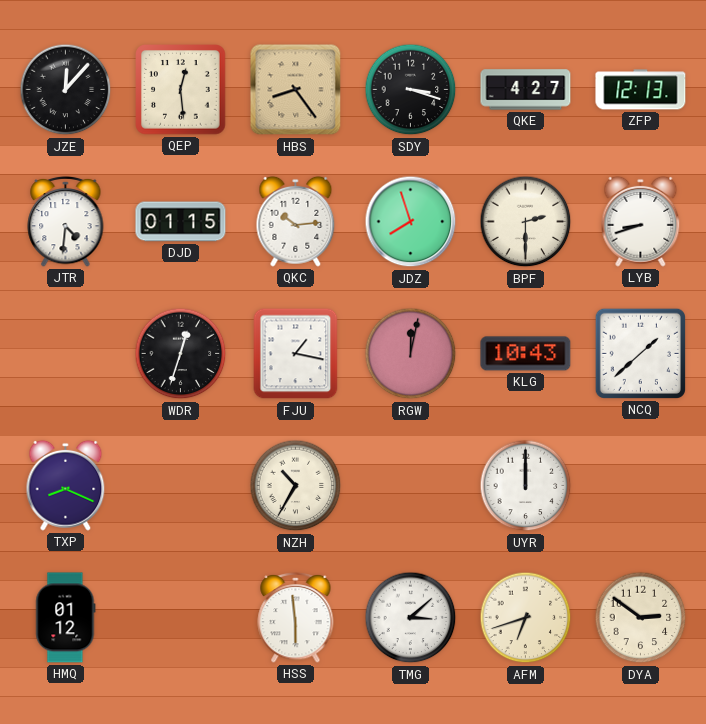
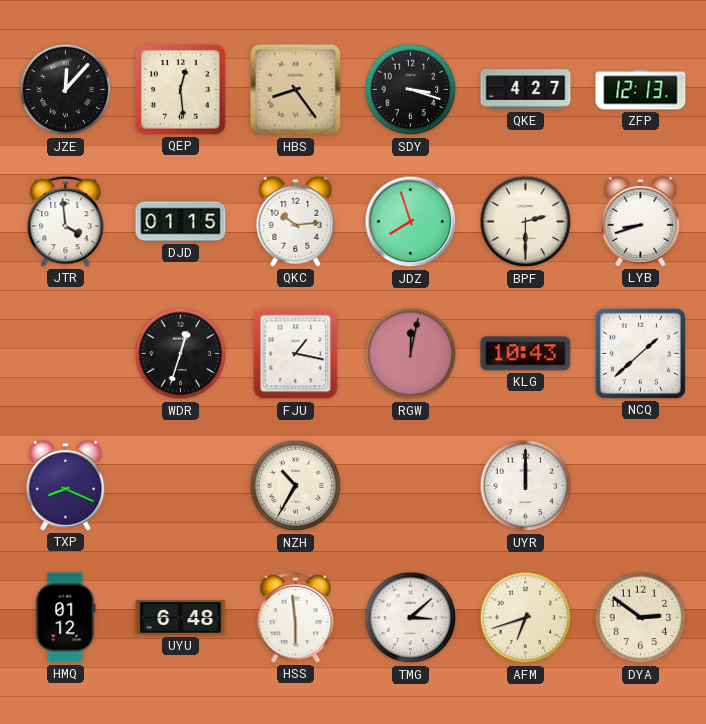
JTR: 4:31 -> 3:59
UYU: none -> 6:48
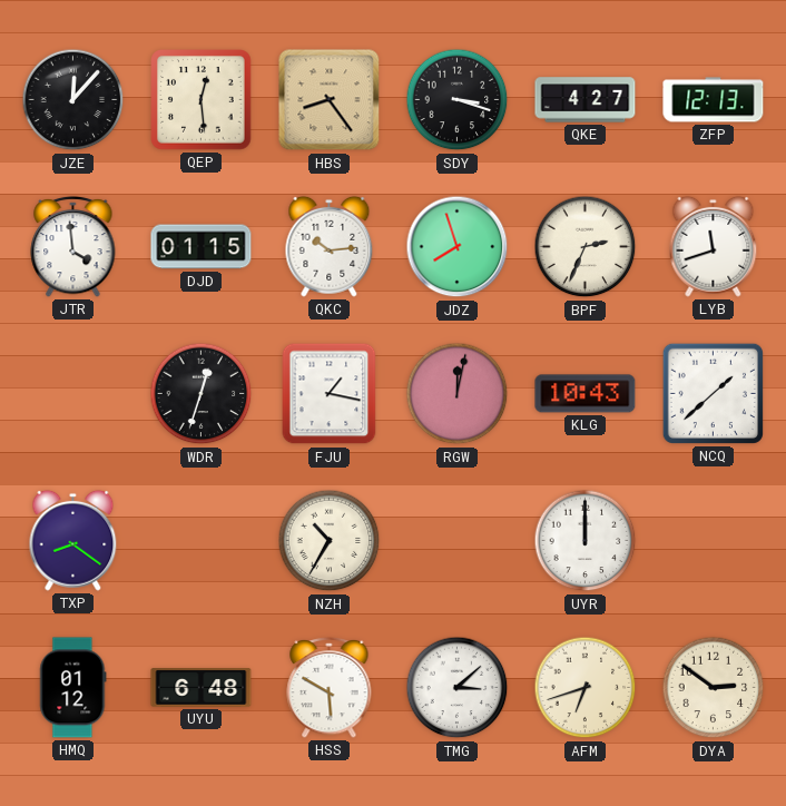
BPF: 2:30 -> 2:34
LYB: 8:42 -> 11:42
TXP: 8:19 -> 8:21
HSS: 5:59 -> 5:50
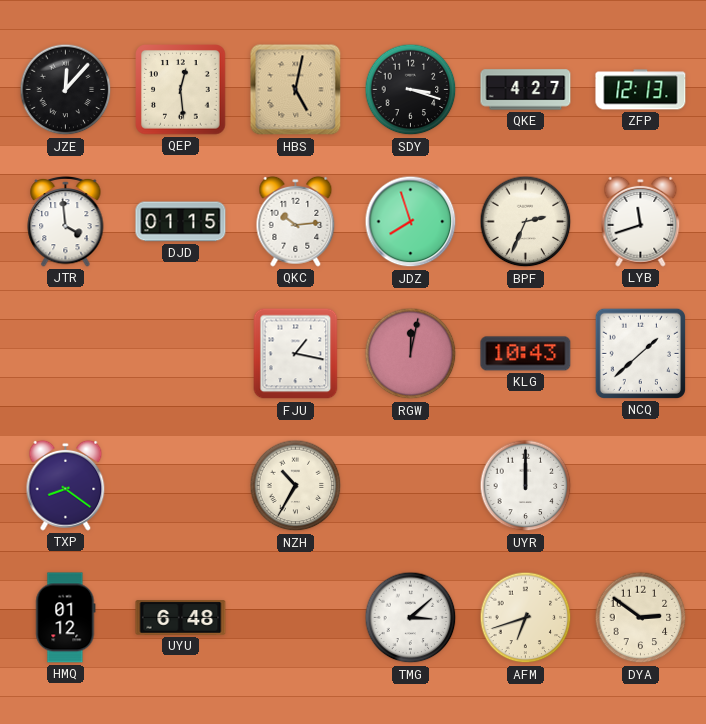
HBS: 8:24 -> 5:02
WDR: 12:33 -> none
HSS: 5:50 -> none
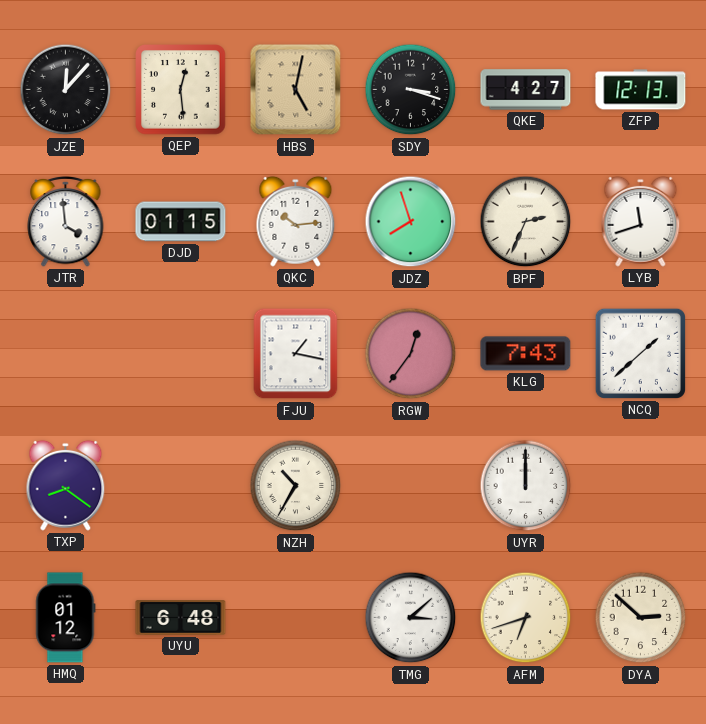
RGW: 12:02 -> 12:36
KLG: 10:43 -> 7:43
DYA: 2:51 -> 2:52
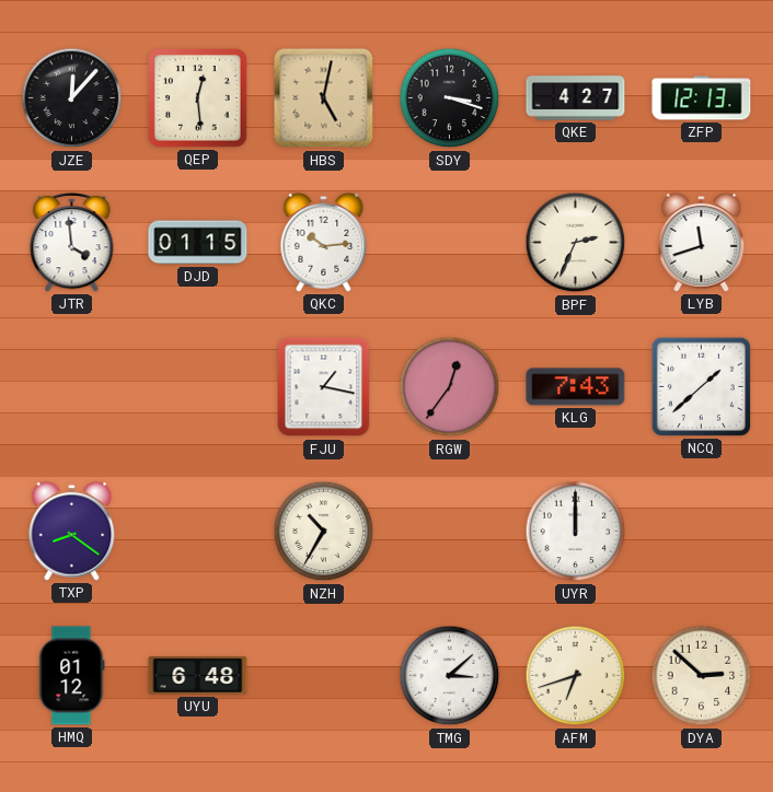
JDZ: 7:57 -> none
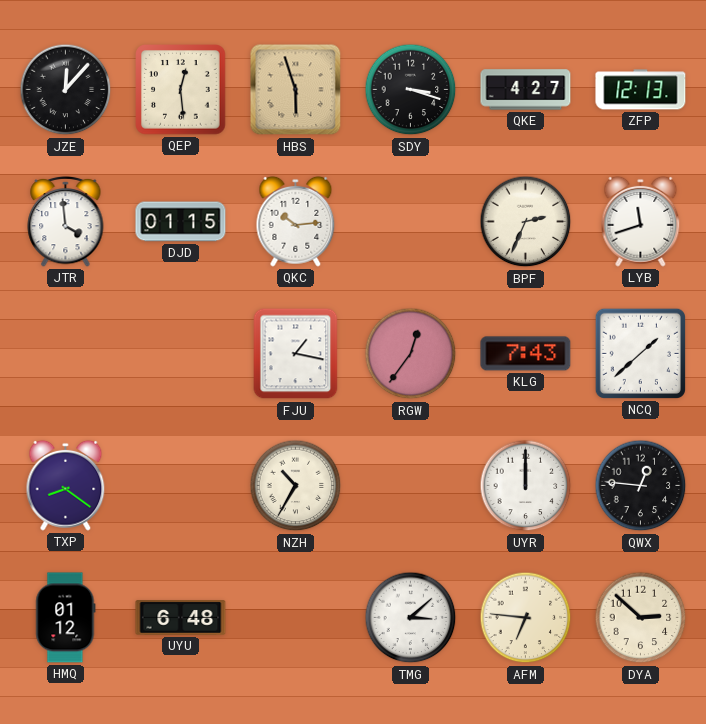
HBS: 5:02 -> 5:57
QWX: none -> 12:46
AFM: 6:42 -> 6:46
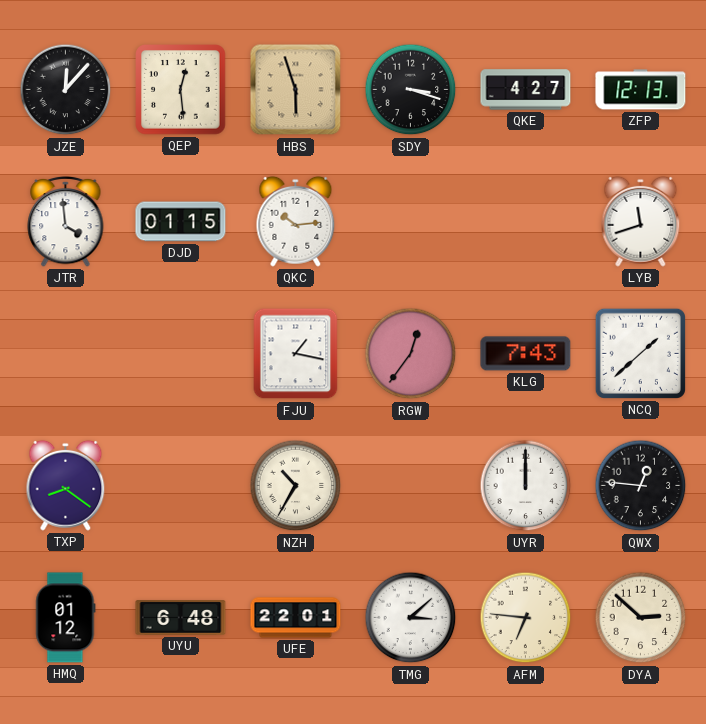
BPF: 2:34 -> none
UFE: none -> 22:01
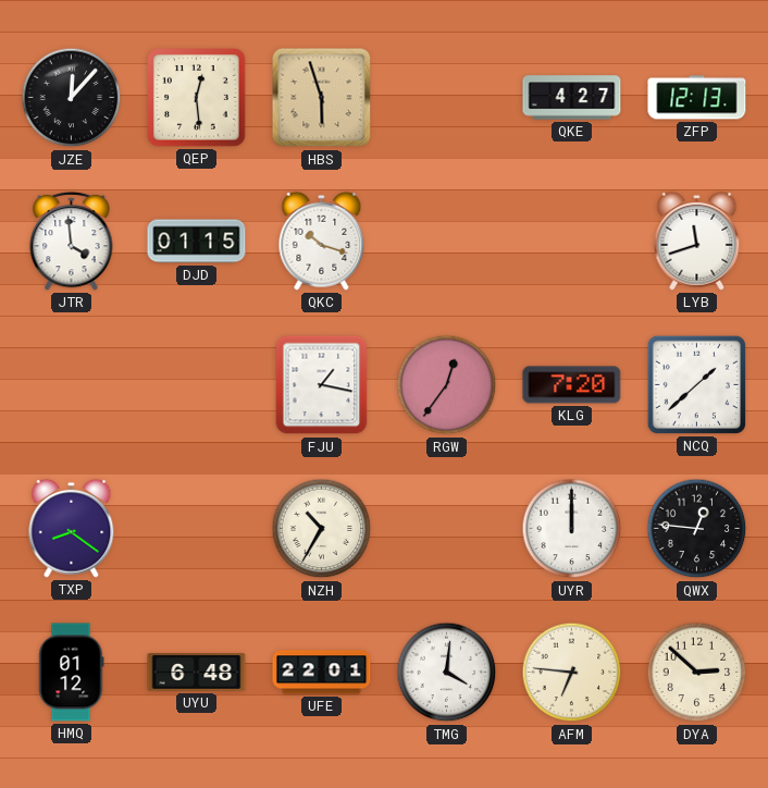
SDY: 3:18 -> none
QKC: 10:14 -> 10:18
KLG: 7:43 -> 7:20
TMG: 3:08 -> 4:01
